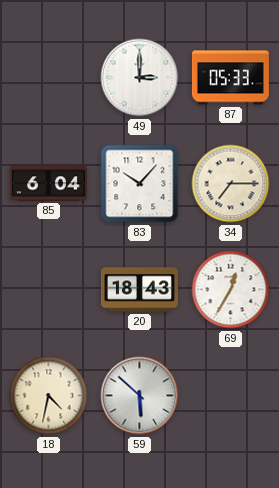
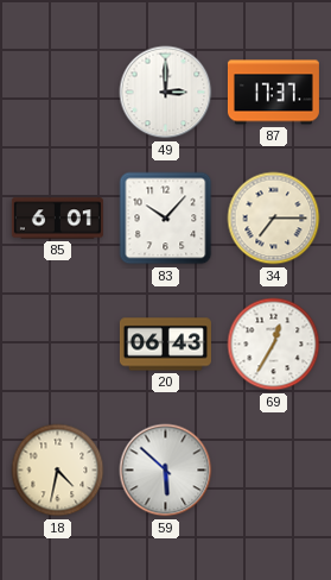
87: 05:33 -> 17:37
85: 6:04 -> 6:01
20: 18:43 -> 06:43
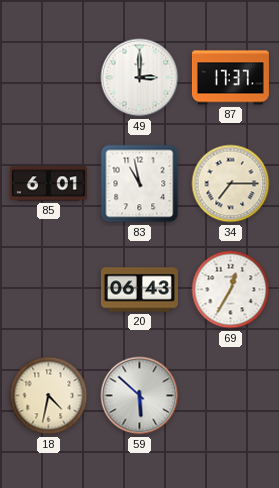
83: 10:07 -> 10:58
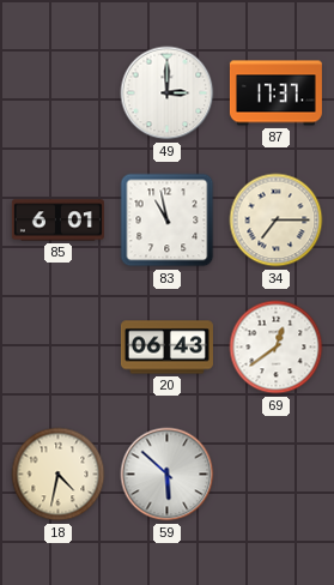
69: 12:35 -> 12:39
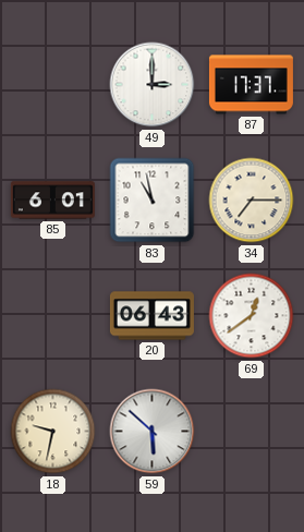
18: 4:32 -> 9:32
